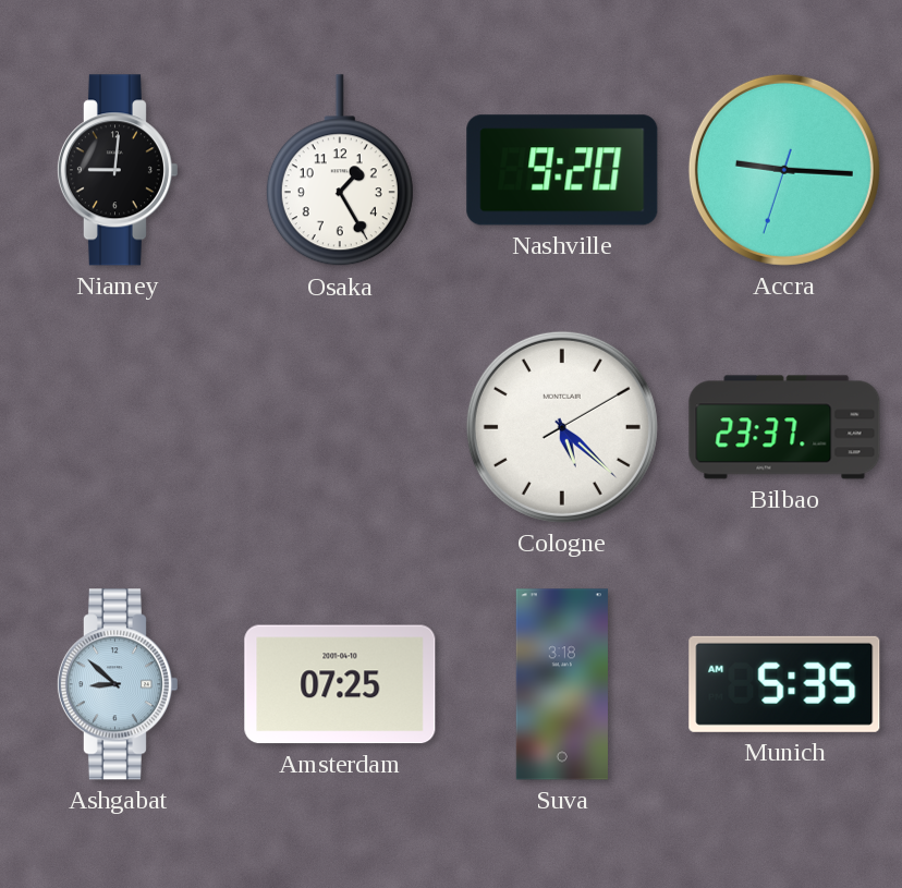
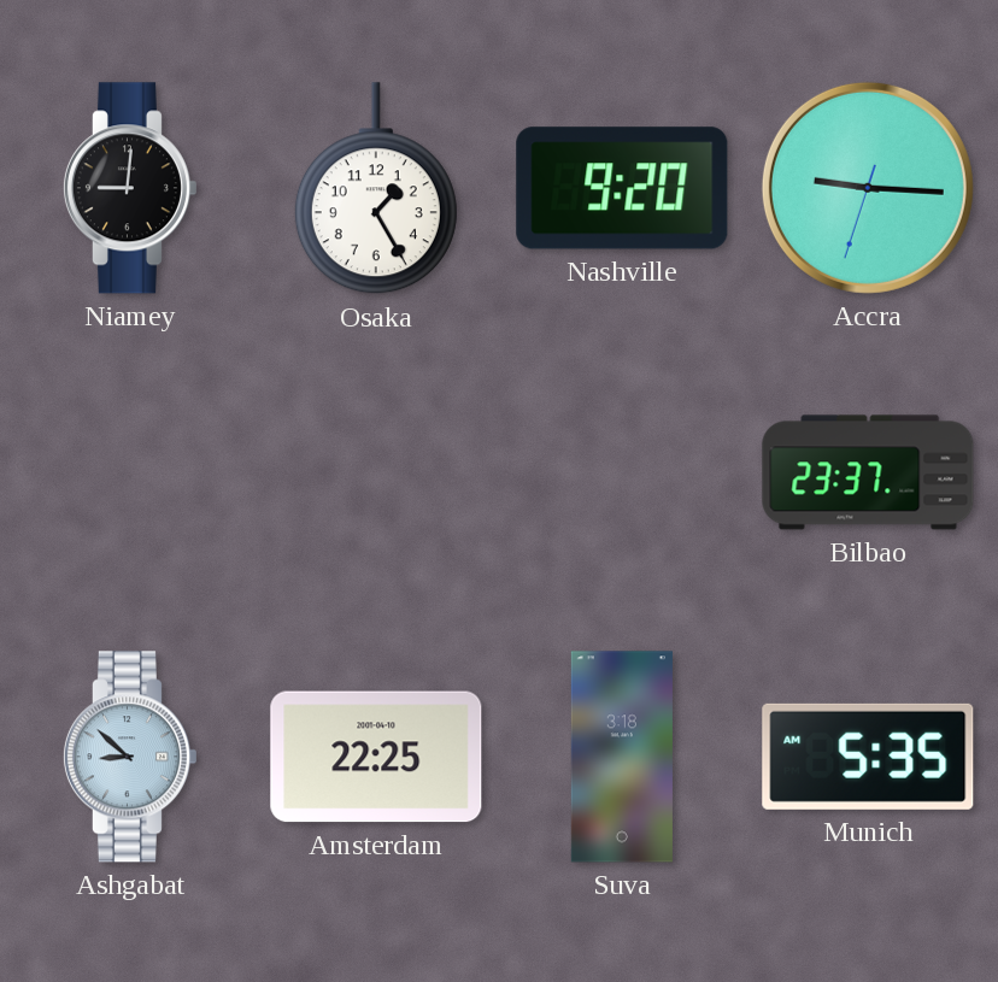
Cologne: 5:22 -> none
Amsterdam: 07:25 -> 22:25
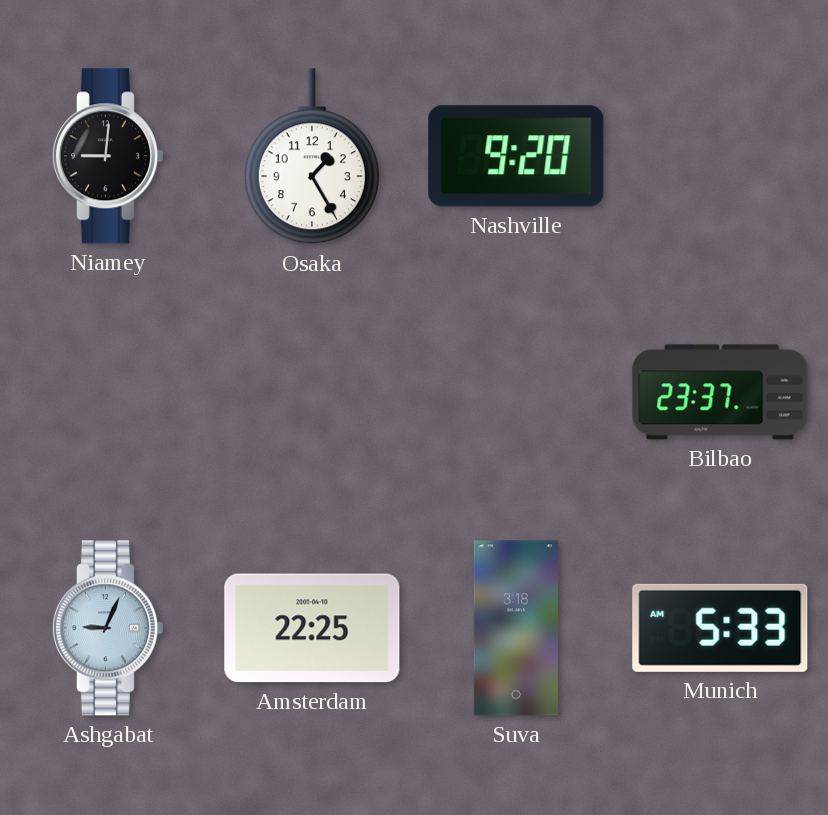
Accra: 9:15 -> none
Ashgabat: 8:52 -> 9:04
Munich: 5:35 -> 5:33
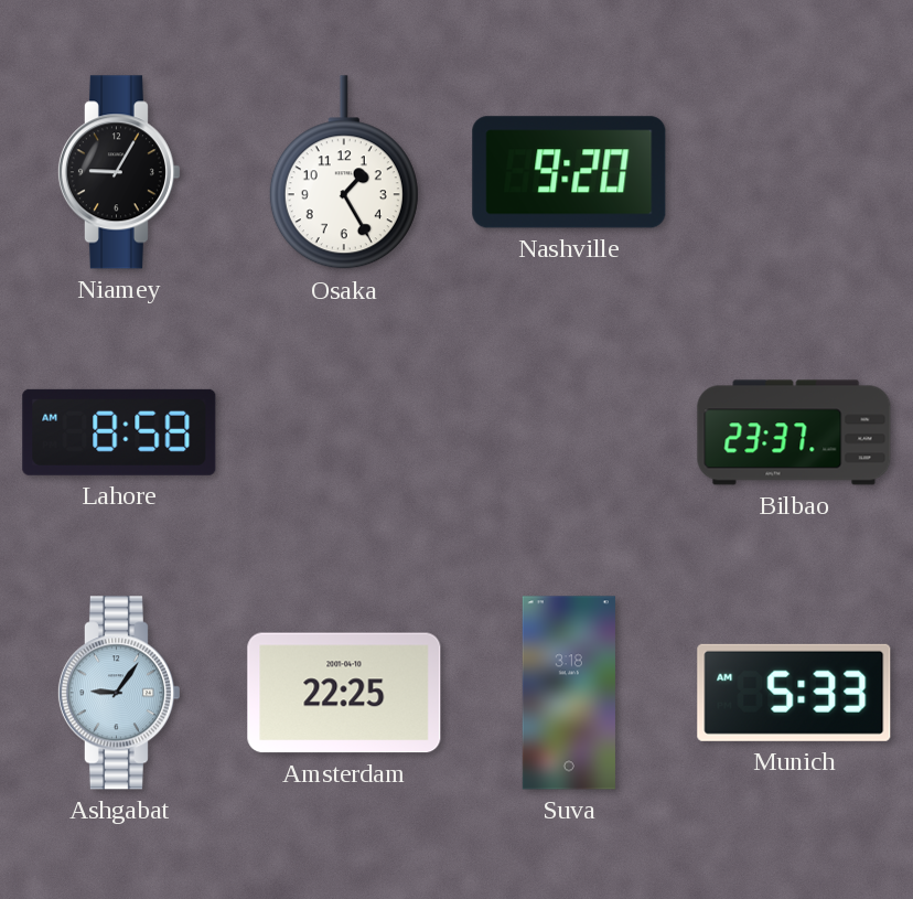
Niamey: 9:01 -> 9:05
Lahore: none -> 8:58
Ashgabat: 9:04 -> 9:06
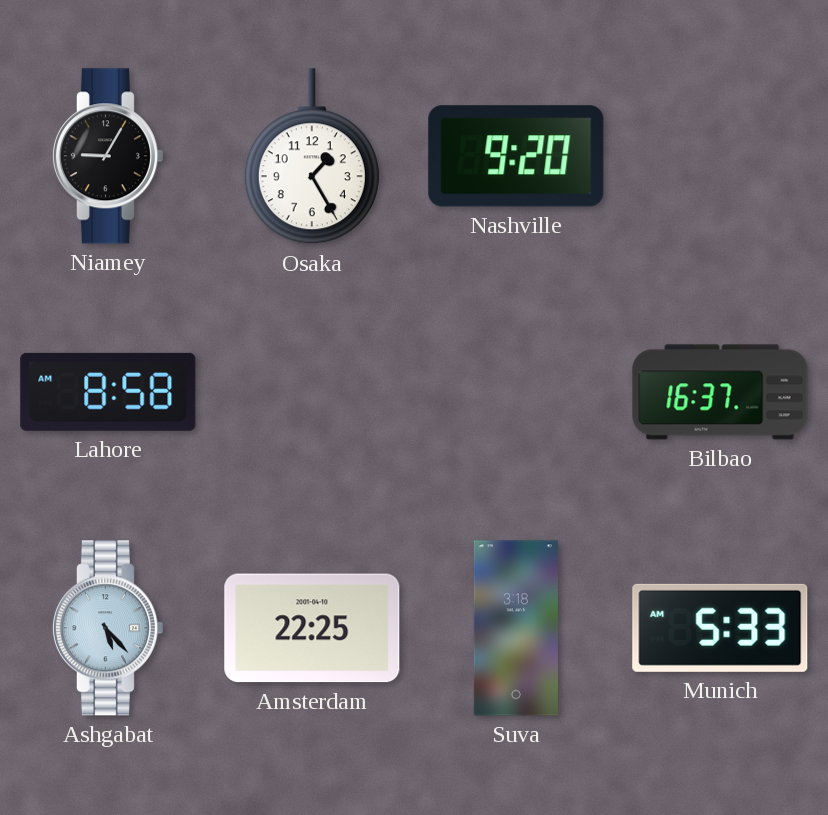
Bilbao: 23:37 -> 16:37
Ashgabat: 9:06 -> 5:23
